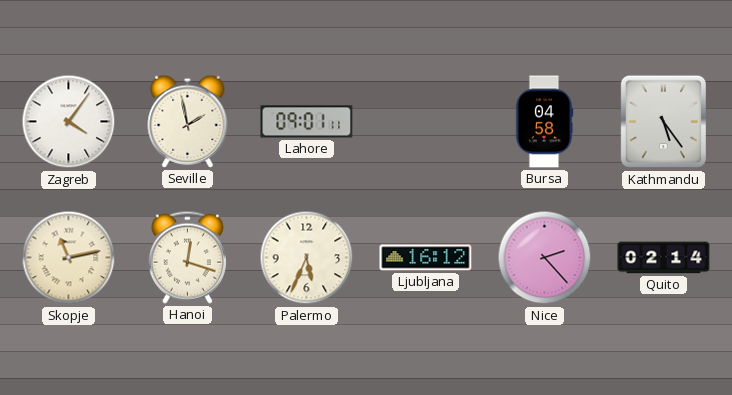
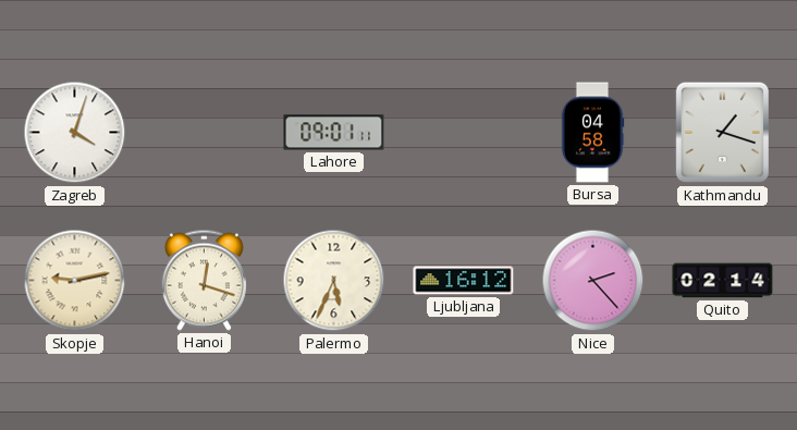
Zagreb: 4:06 -> 4:03
Seville: 1:58 -> none
Kathmandu: 5:24 -> 1:18
Skopje: 11:13 -> 9:13
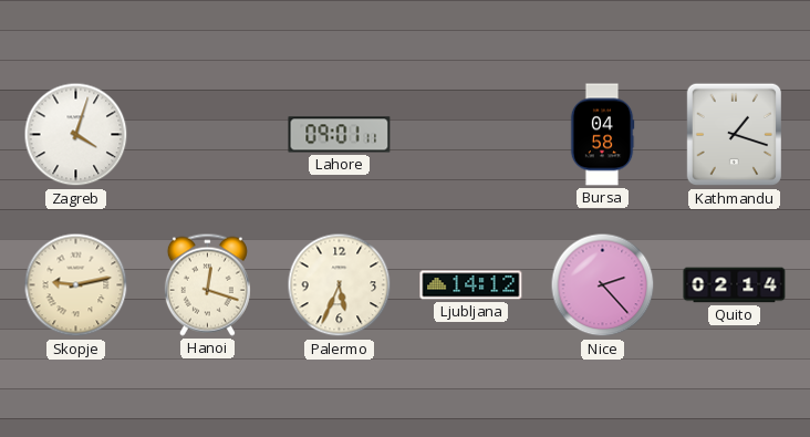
Ljubljana: 16:12 -> 14:12
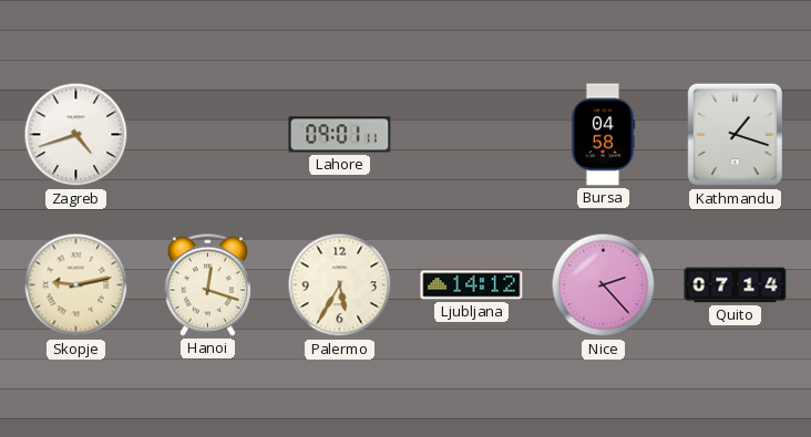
Zagreb: 4:03 -> 4:42
Palermo: 5:34 -> 5:35
Quito: 02:14 -> 07:14
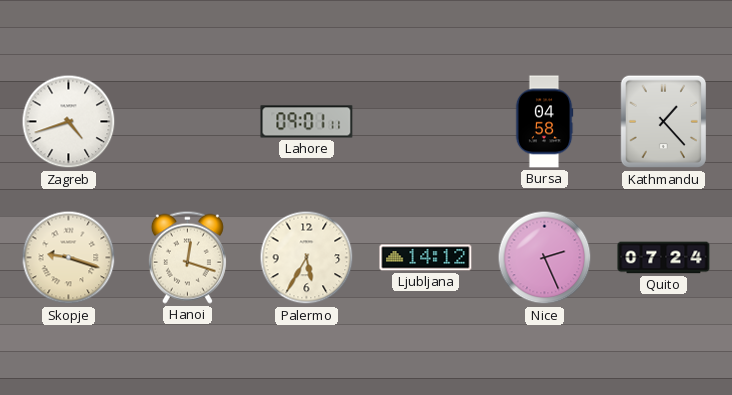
Kathmandu: 1:18 -> 1:23
Skopje: 9:13 -> 9:18
Nice: 2:23 -> 2:26
Quito: 07:14 -> 07:24
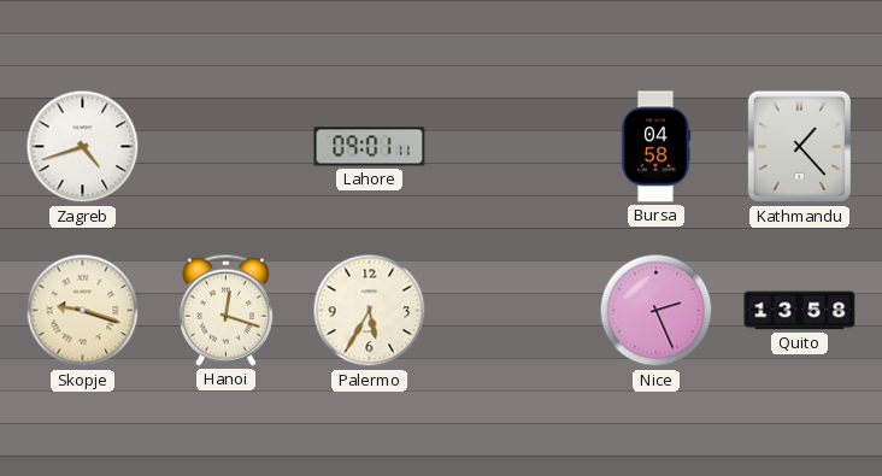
Ljubljana: 14:12 -> none
Quito: 07:24 -> 13:58
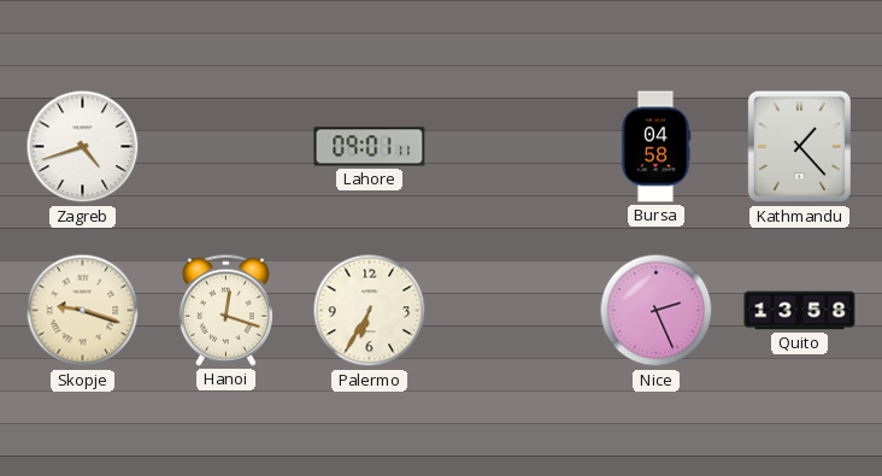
Palermo: 5:35 -> 6:35
